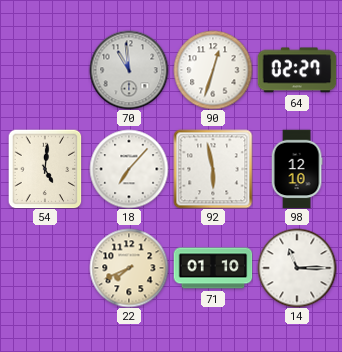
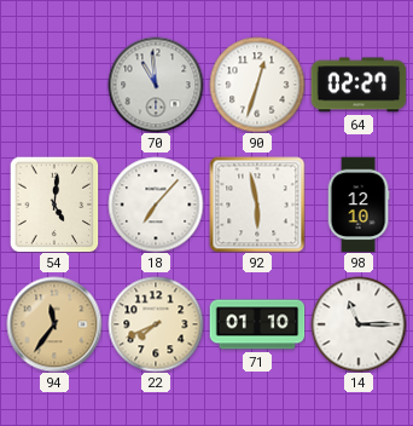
94: none -> 11:36
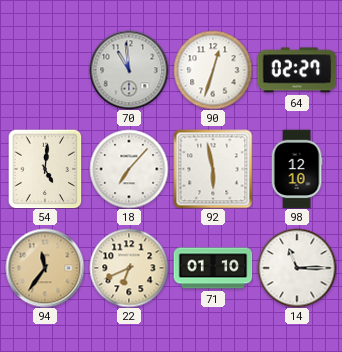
22: 7:41 -> 6:41
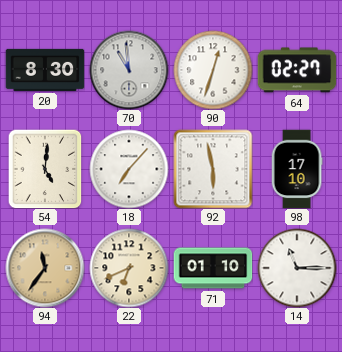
20: none -> 8:30
98: 12:10 -> 17:10
